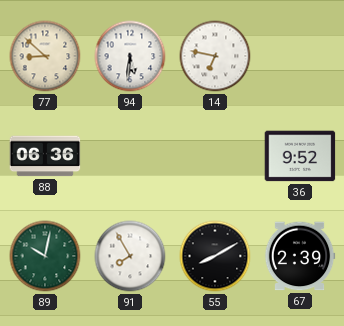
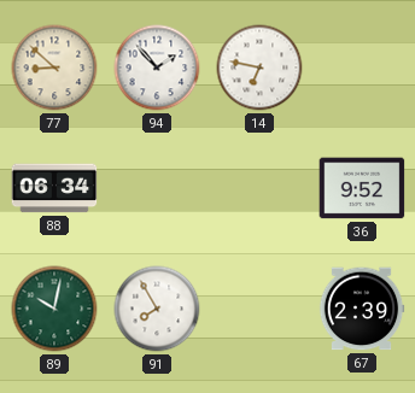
94: 5:31 -> 1:53
88: 06:36 -> 06:34
55: 8:10 -> none
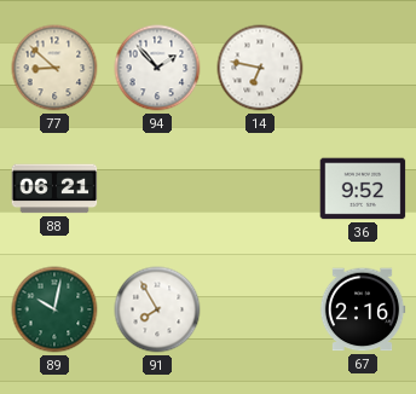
88: 06:34 -> 06:21
67: 2:39 -> 2:16
